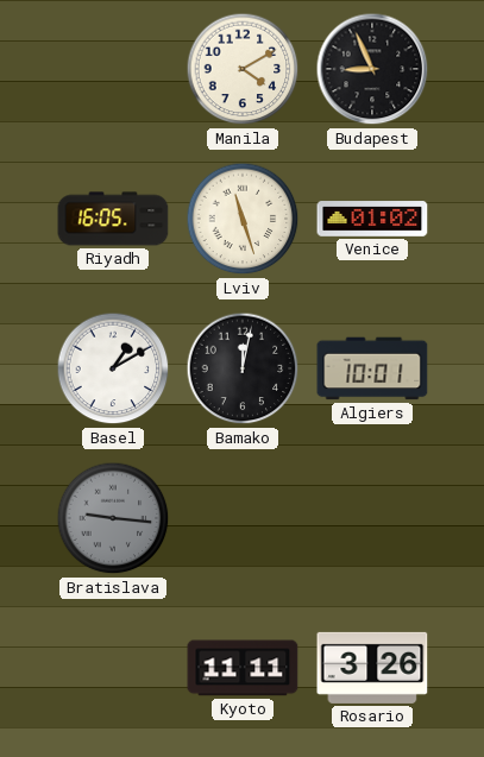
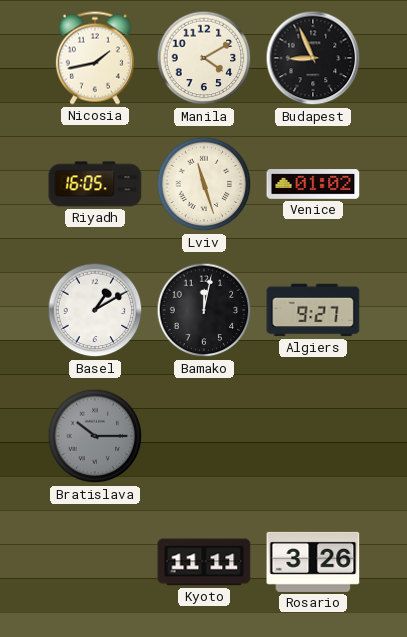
Nicosia: none -> 1:43
Algiers: 10:01 -> 9:27
Bratislava: 9:16 -> 10:15
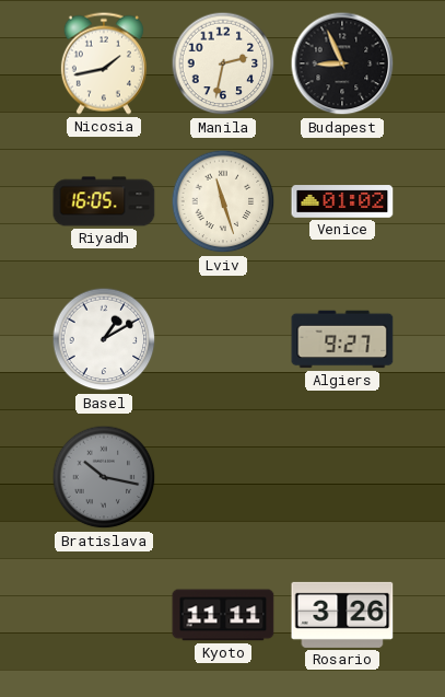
Manila: 4:10 -> 2:32
Bamako: 12:02 -> none
Bratislava: 10:15 -> 10:17
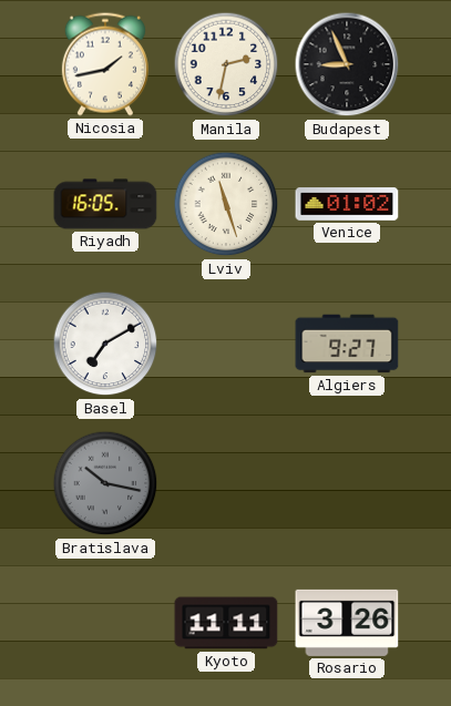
Basel: 1:10 -> 7:10
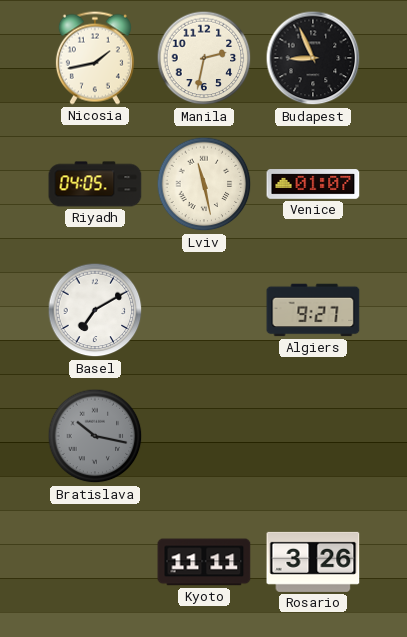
Riyadh: 16:05 -> 04:05
Lviv: 11:27 -> 11:28
Venice: 01:02 -> 01:07
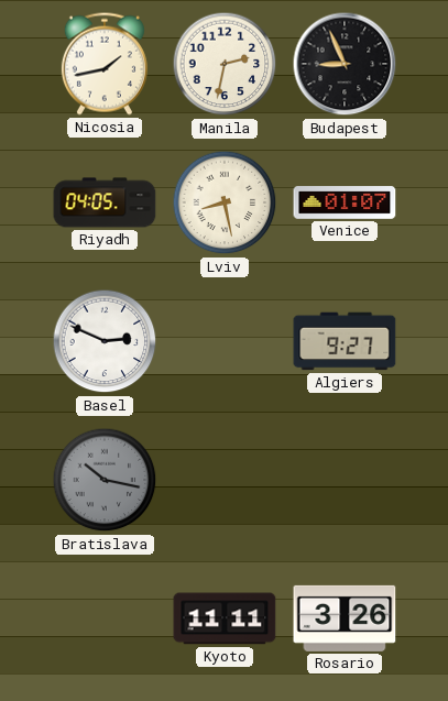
Lviv: 11:28 -> 8:28
Basel: 7:10 -> 2:49
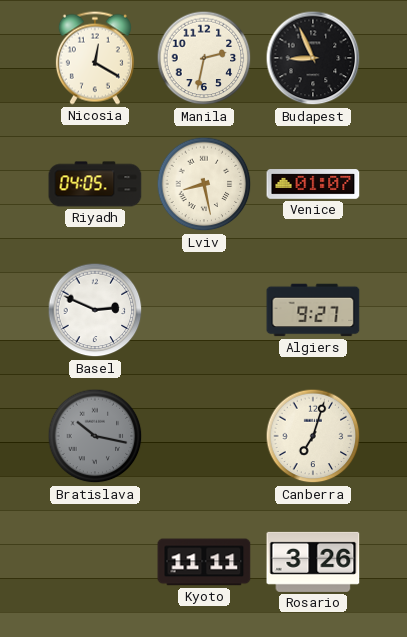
Nicosia: 1:43 -> 12:20
Canberra: none -> 7:03
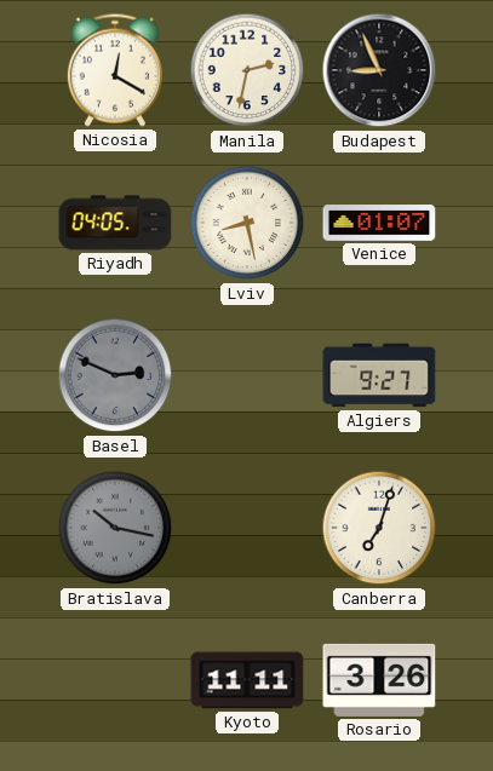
Basel dial: white -> grey
